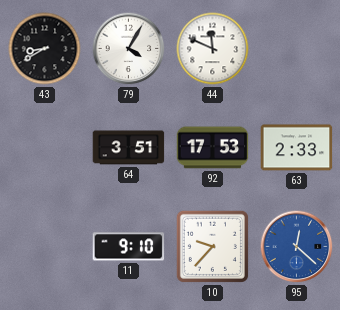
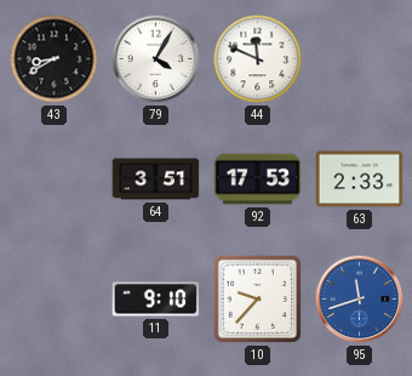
95: 12:22 -> 11:42
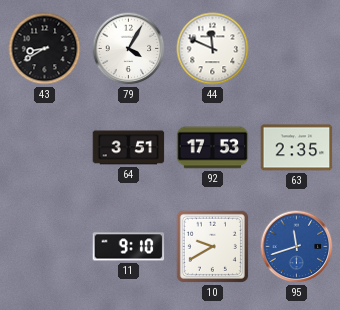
63: 2:33 -> 2:35
10: 9:37 -> 9:40
